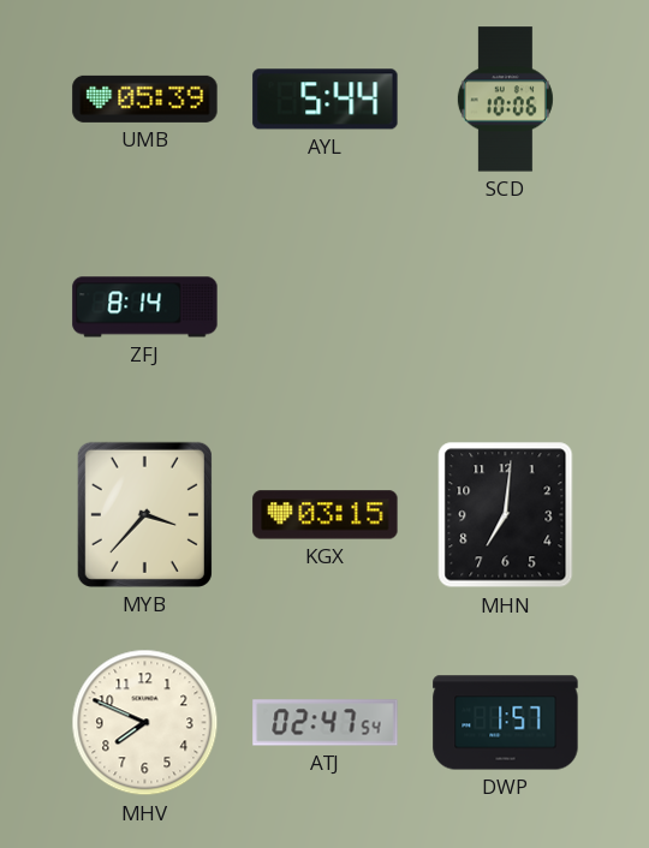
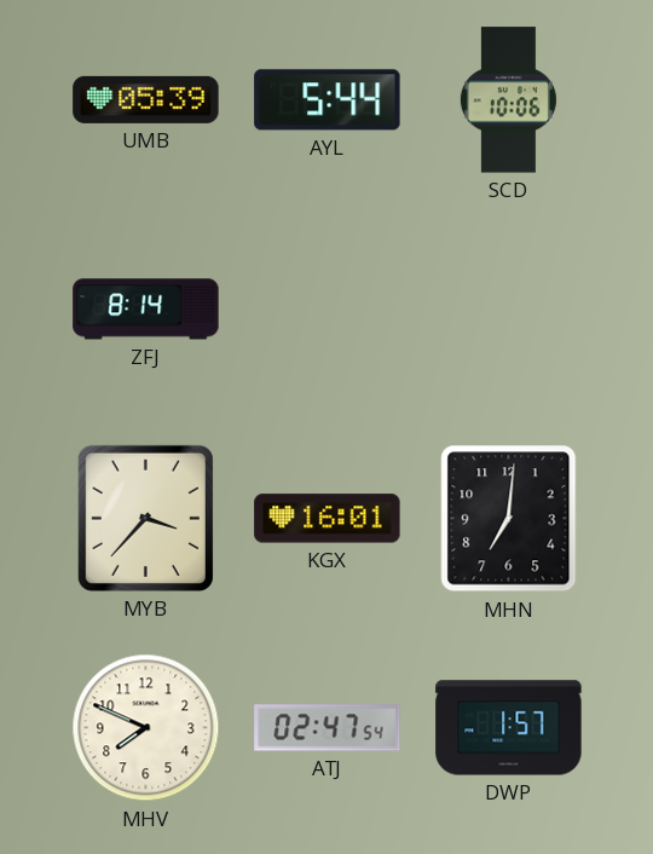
KGX: 03:15 -> 16:01
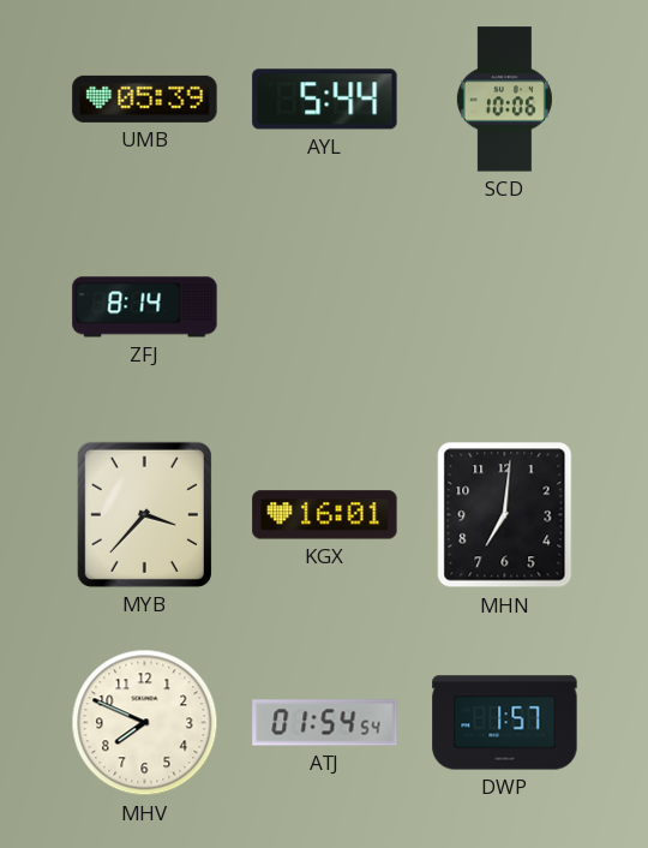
ATJ: 02:47 -> 01:54
